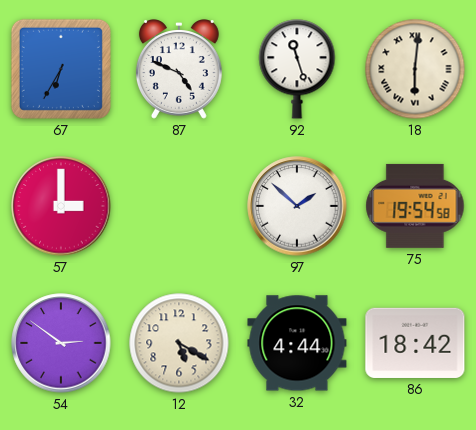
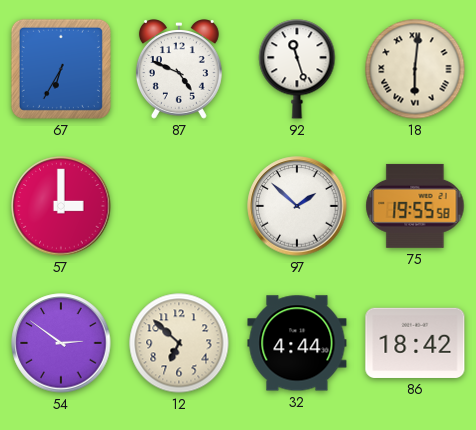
75: 19:54 -> 19:55
12: 5:20 -> 6:52
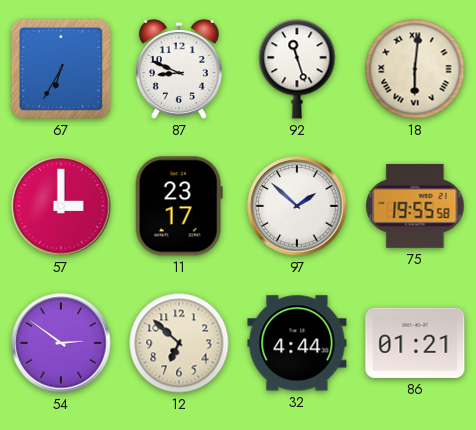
87: 4:49 -> 8:49
11: none -> 23:17
86: 18:42 -> 01:21
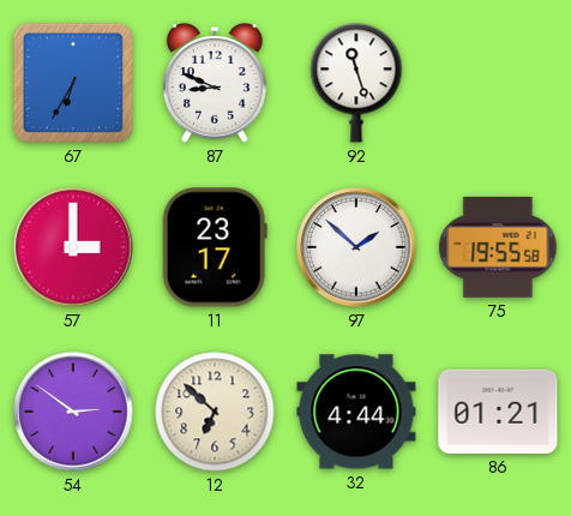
18: 6:01 -> none
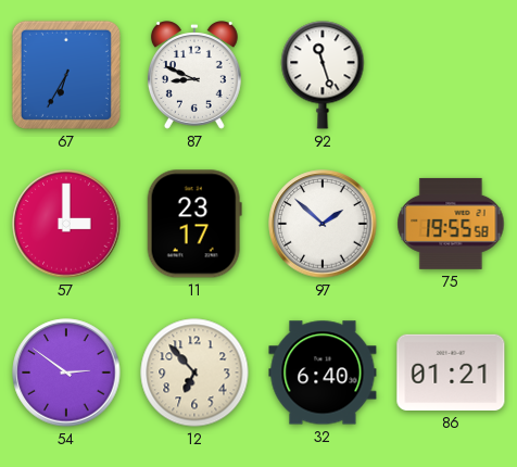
12: 6:52 -> 6:53
32: 4:44 -> 6:40
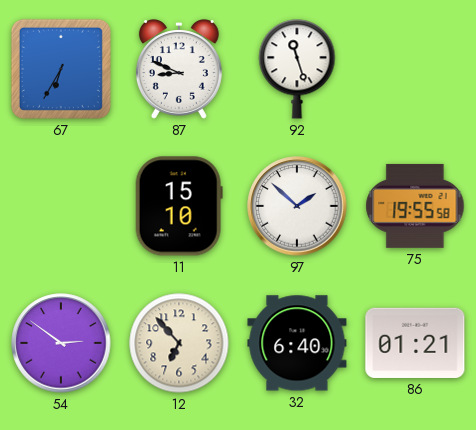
57: 3:00 -> none
11: 23:17 -> 15:10
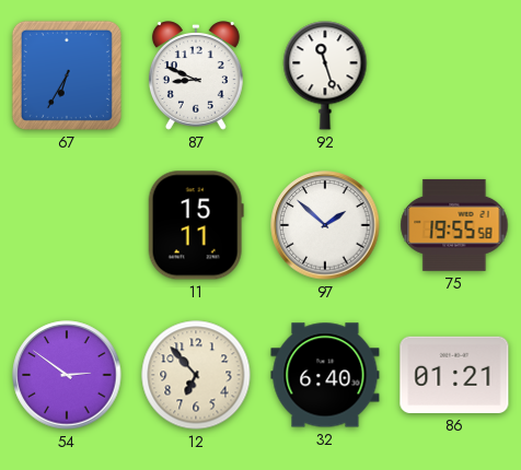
11: 15:10 -> 15:11
